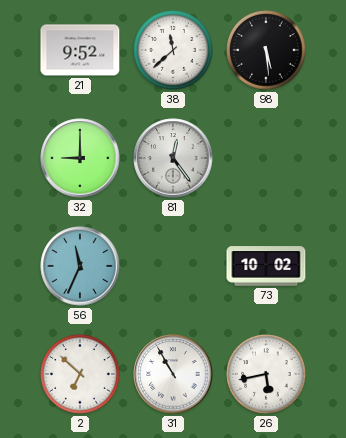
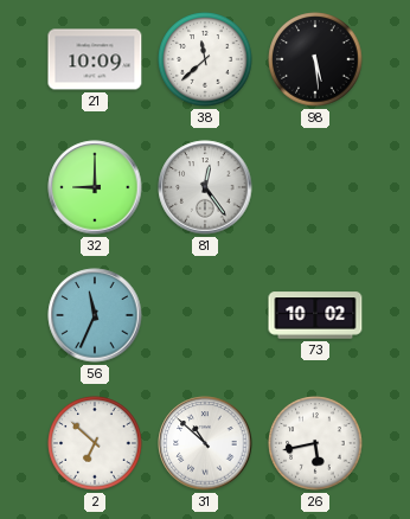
21: 9:52 -> 10:09
31: 10:55 -> 10:52
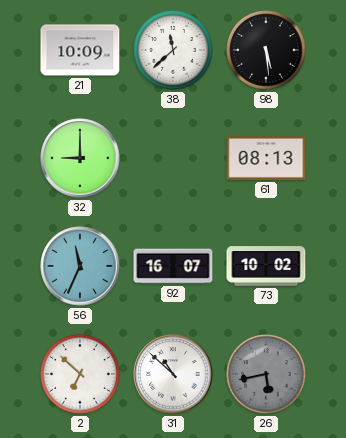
81: 12:24 -> none
61: none -> 08:13
92: none -> 16:07
26 dial: white -> grey
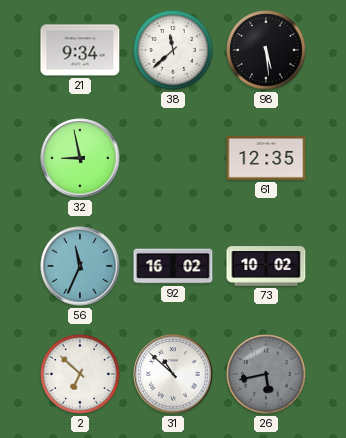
21: 10:09 -> 9:34
32: 9:00 -> 8:58
61: 08:13 -> 12:35
92: 16:07 -> 16:02
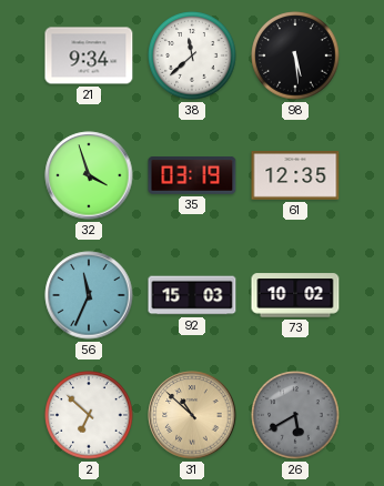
32: 8:58 -> 3:57
35: none -> 03:19
92: 16:02 -> 15:03
31 dial: white -> champagne
26: 5:43 -> 5:40
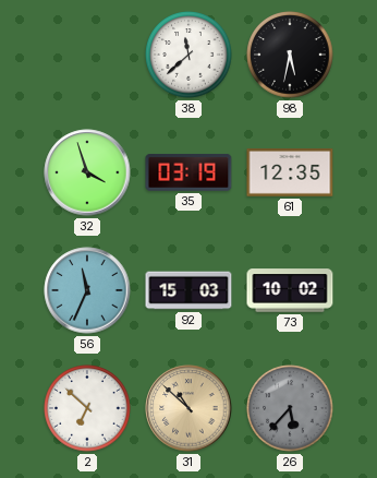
21: 9:34 -> none
98: 5:29 -> 5:32
26: 5:40 -> 5:37
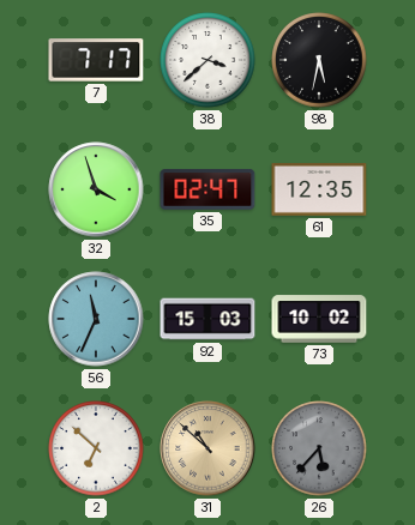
7: none -> 7:17
38: 11:38 -> 3:38
35: 03:19 -> 02:47
